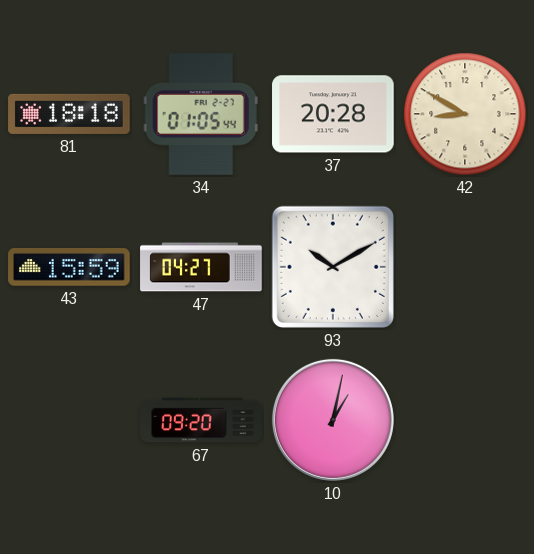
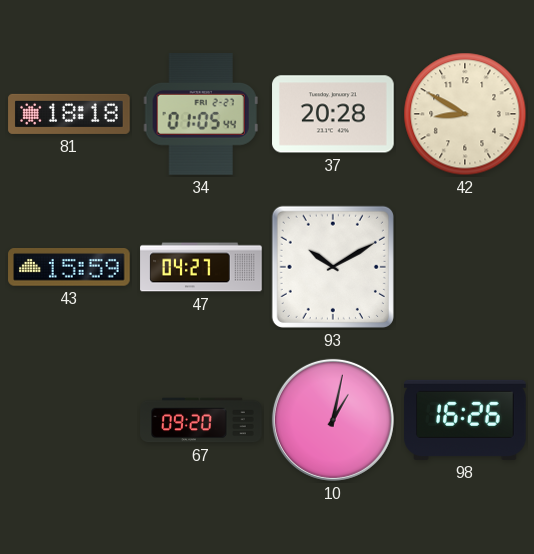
98: none -> 16:26
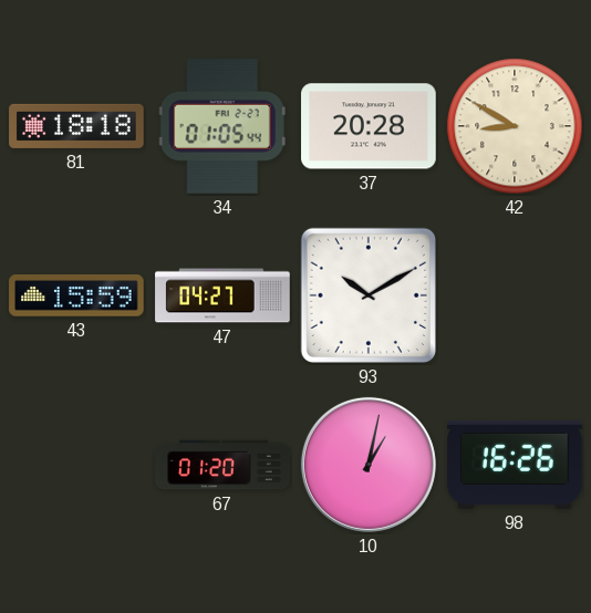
67: 09:20 -> 01:20
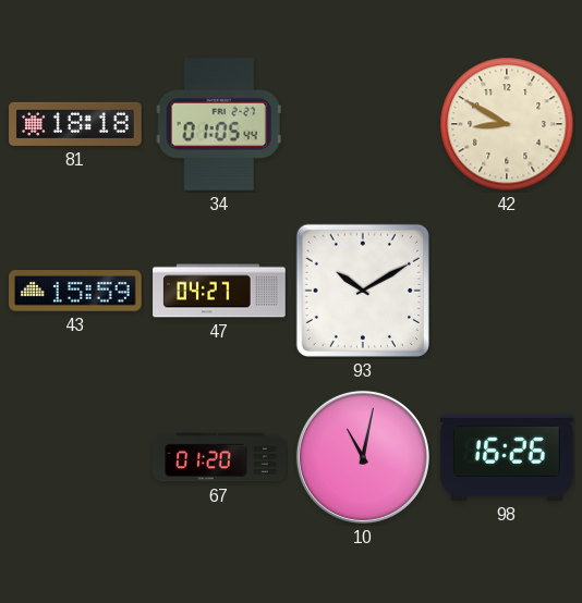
37: 20:28 -> none
10: 1:02 -> 11:02
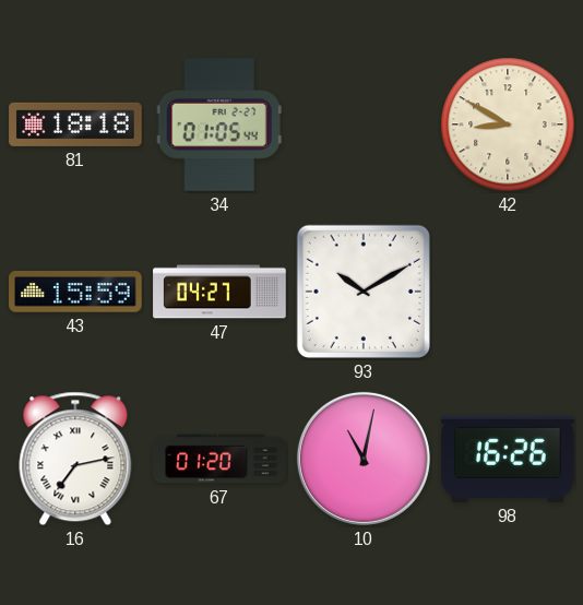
16: none -> 7:13
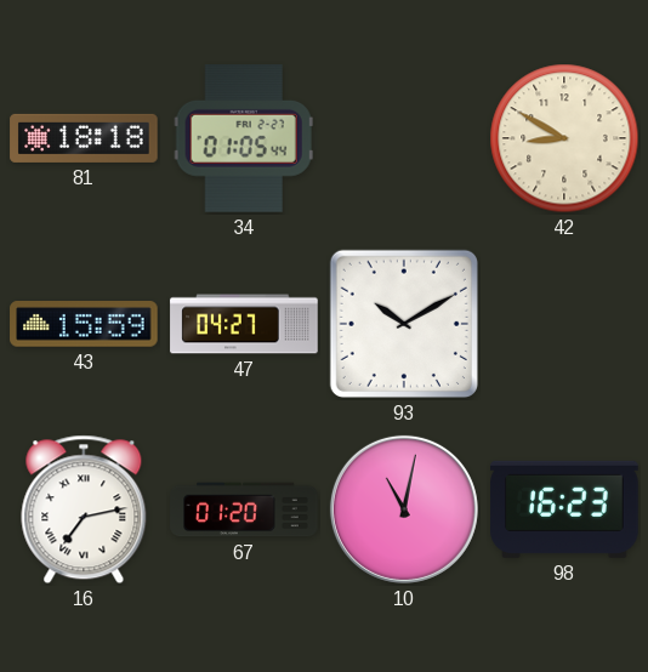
98: 16:26 -> 16:23
